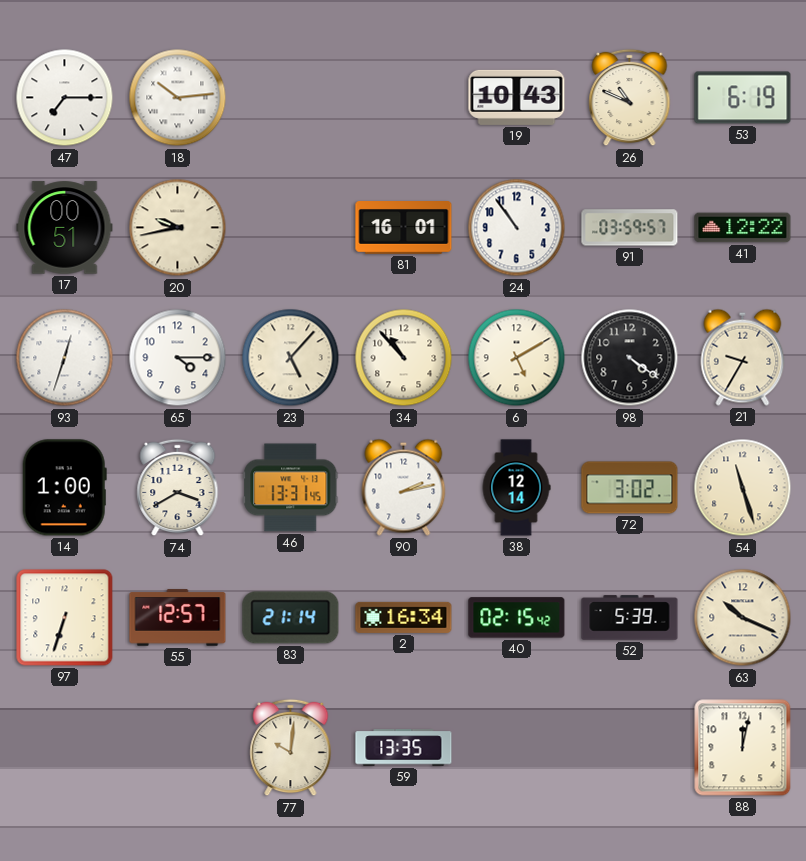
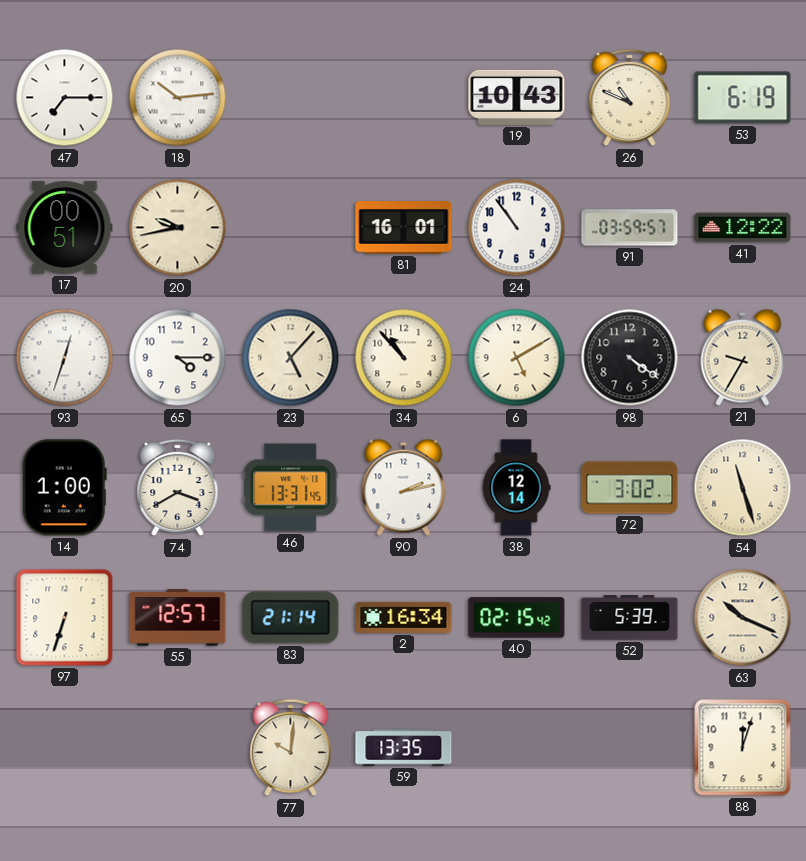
88: 12:02 -> 12:03
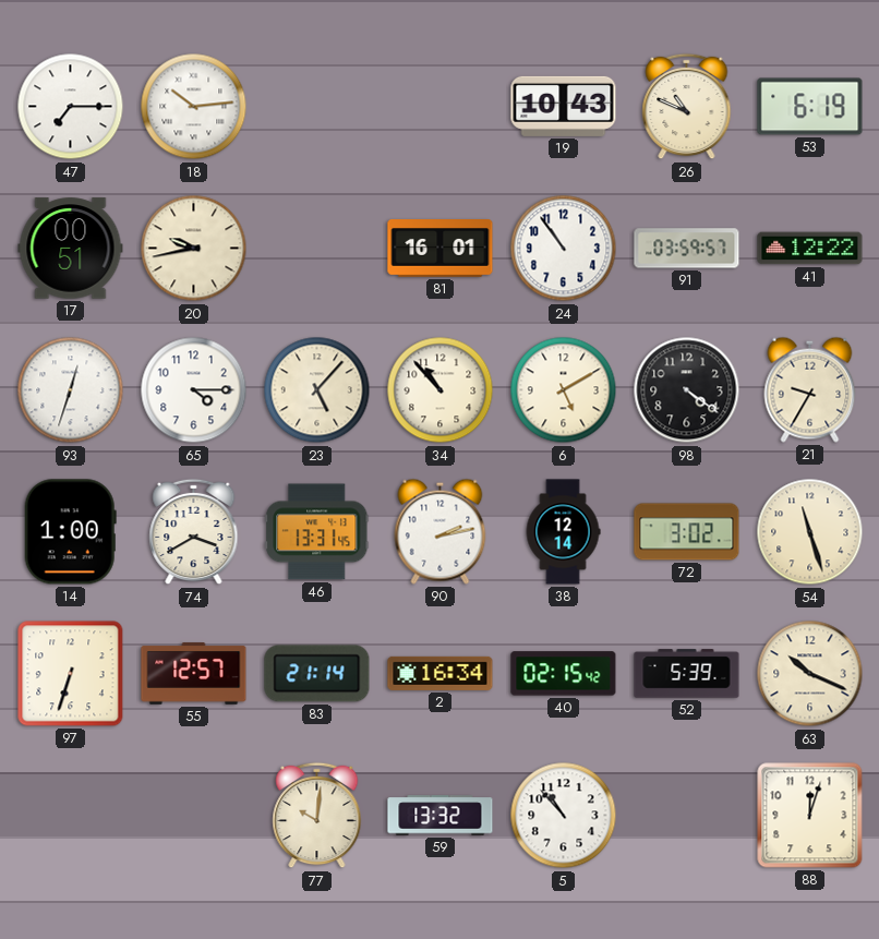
59: 13:35 -> 13:32
5: none -> 10:53
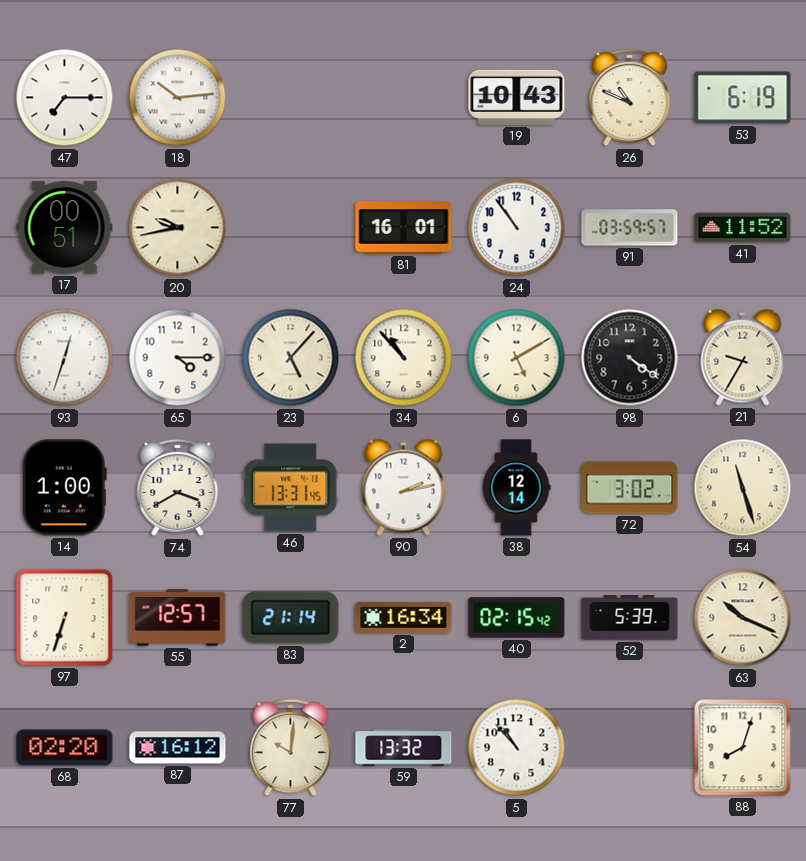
41: 12:22 -> 11:52
68: none -> 02:20
87: none -> 16:12
88: 12:03 -> 8:03
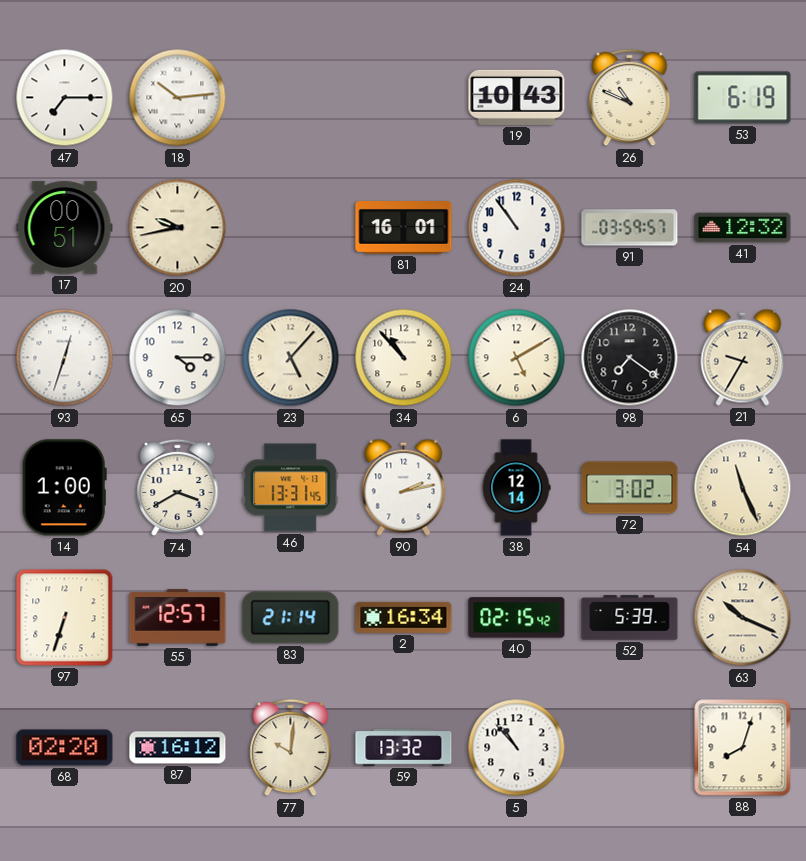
41: 11:52 -> 12:32
98: 4:21 -> 7:21
54: 11:27 -> 11:26
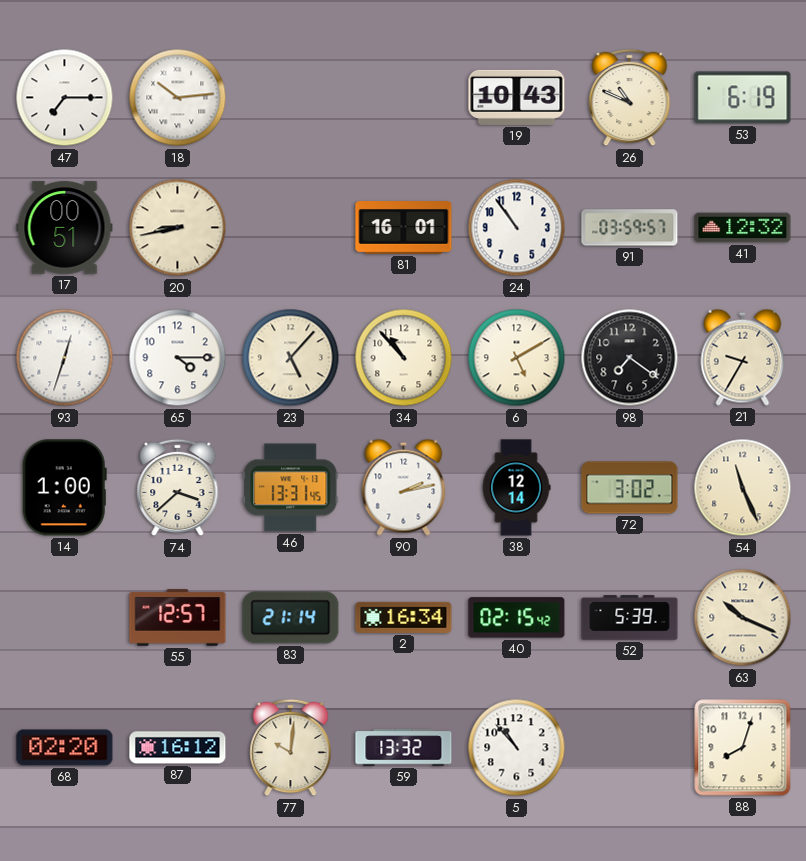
20: 9:43 -> 8:43
74: 3:40 -> 3:38
97: 6:33 -> none
